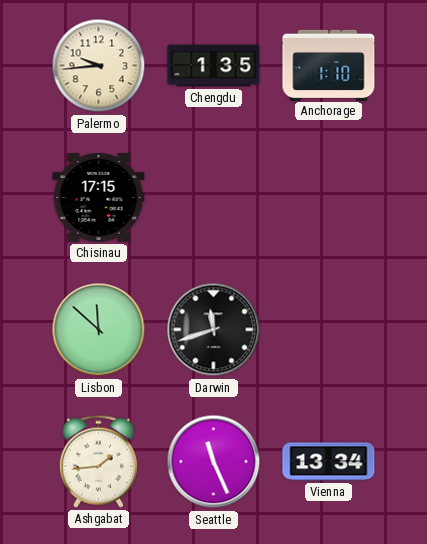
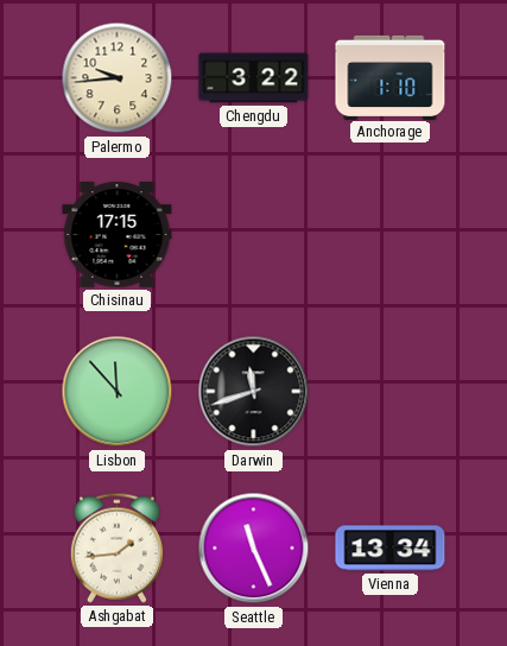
Chengdu: 1:35 -> 3:22
Lisbon: 11:52 -> 11:53
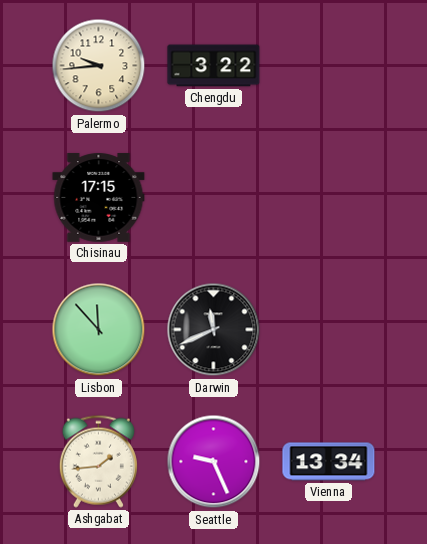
Anchorage: 1:10 -> none
Darwin: 11:42 -> 11:41
Seattle: 11:26 -> 9:26
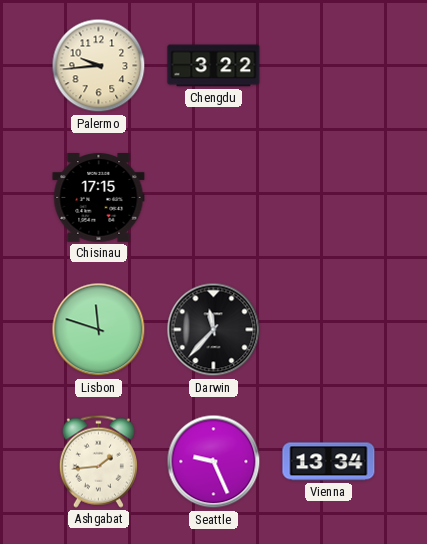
Lisbon: 11:53 -> 11:48
Darwin: 11:41 -> 11:37
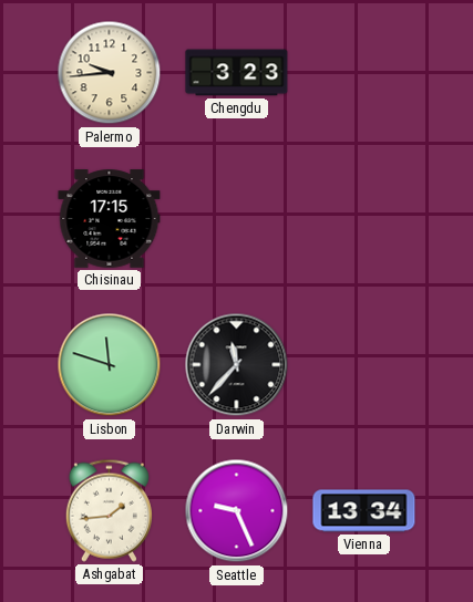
Chengdu: 3:22 -> 3:23
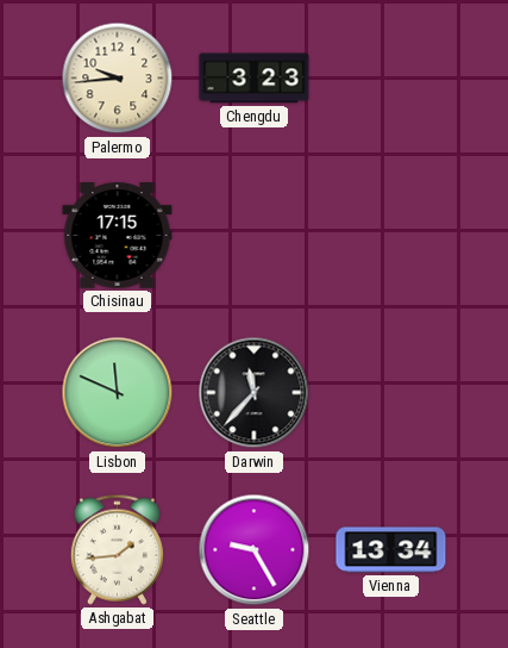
Lisbon: 11:48 -> 11:49
Seattle: 9:26 -> 9:25
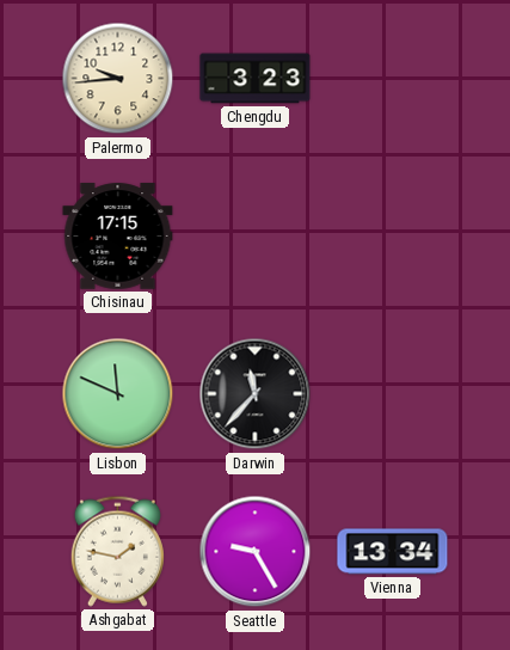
Ashgabat: 1:44 -> 1:47
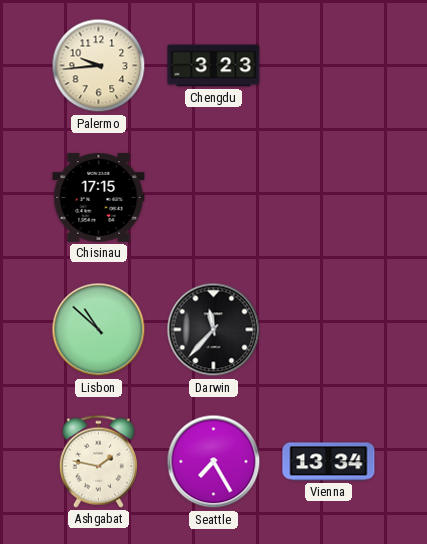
Lisbon: 11:49 -> 10:52
Seattle: 9:25 -> 7:25
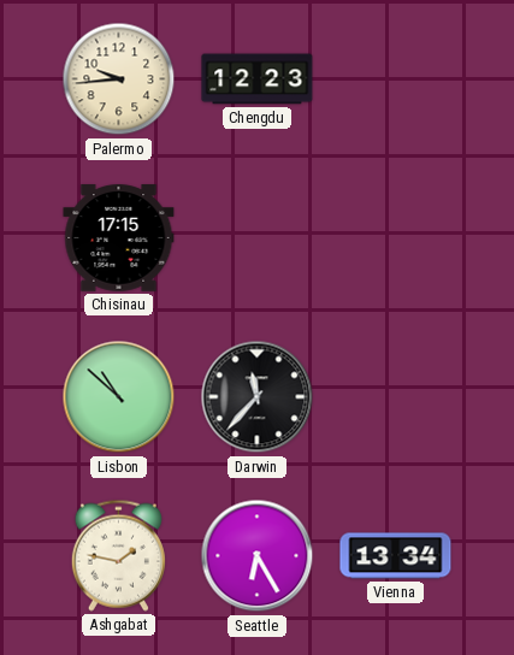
Chengdu: 3:23 -> 12:23
Seattle: 7:25 -> 6:25
